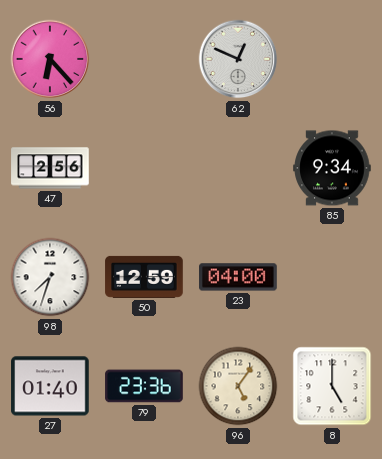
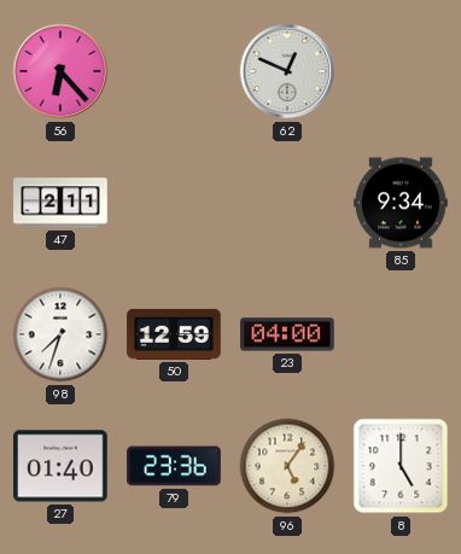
47: 2:56 -> 2:11
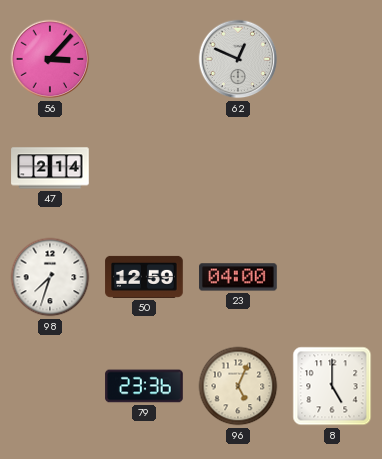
56: 6:23 -> 3:07
47: 2:11 -> 2:14
85: 9:34 -> none
27: 01:40 -> none
96: 5:06 -> 5:04
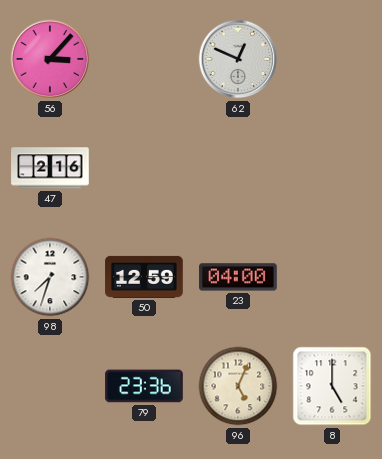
47: 2:14 -> 2:16
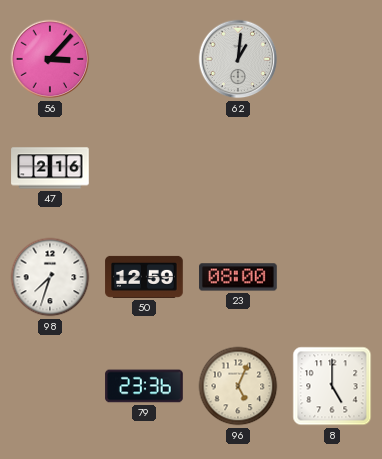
62: 12:49 -> 1:01
23: 04:00 -> 08:00
